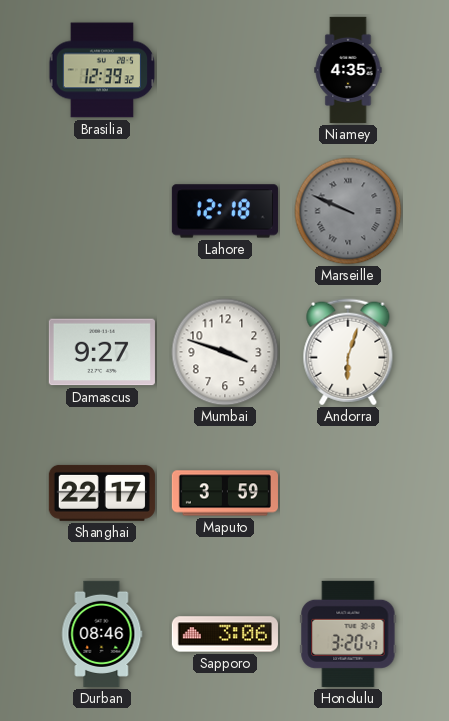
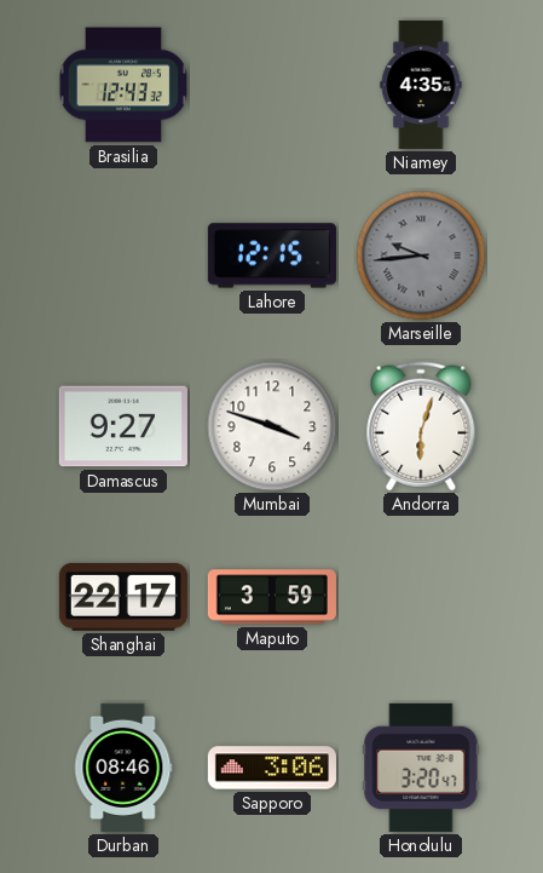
Brasilia: 12:39 -> 12:43
Lahore: 12:18 -> 12:15
Marseille: 9:49 -> 9:44
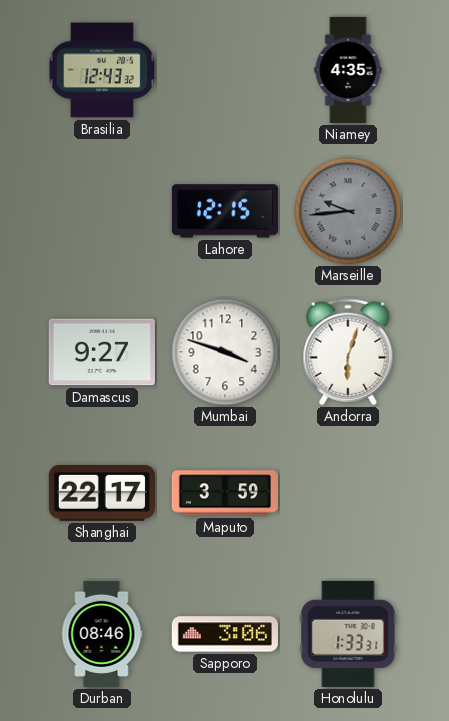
Honolulu: 3:20 -> 1:33
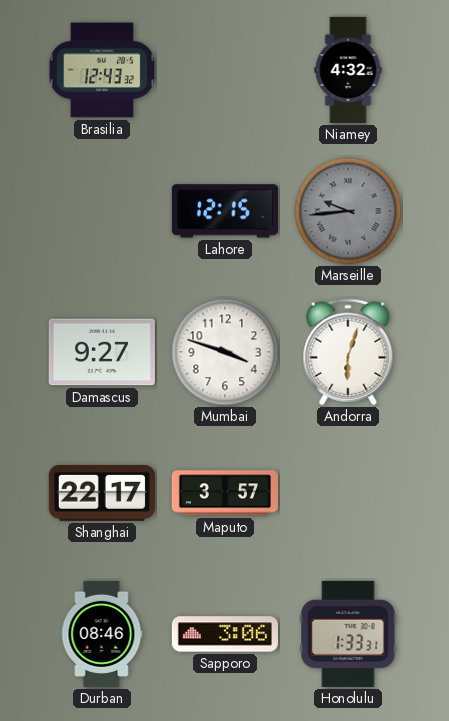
Niamey: 4:35 -> 4:32
Maputo: 3:59 -> 3:57
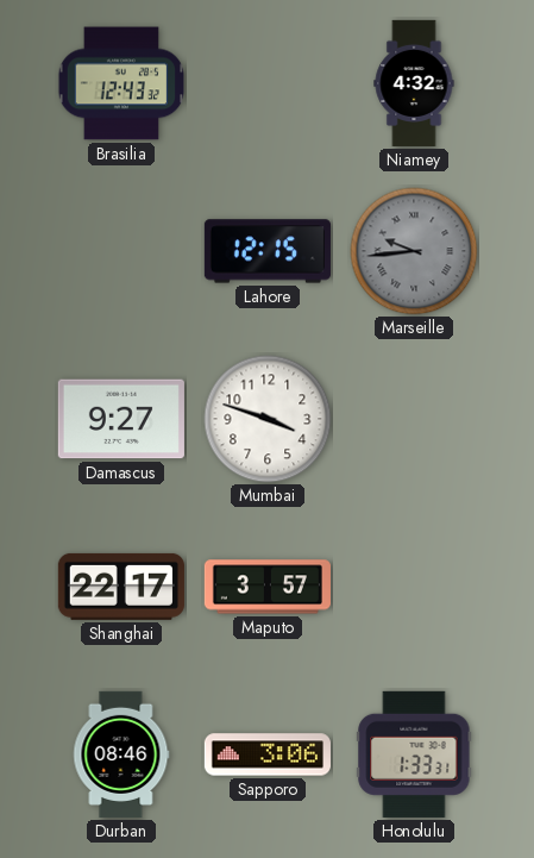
Andorra: 6:03 -> none
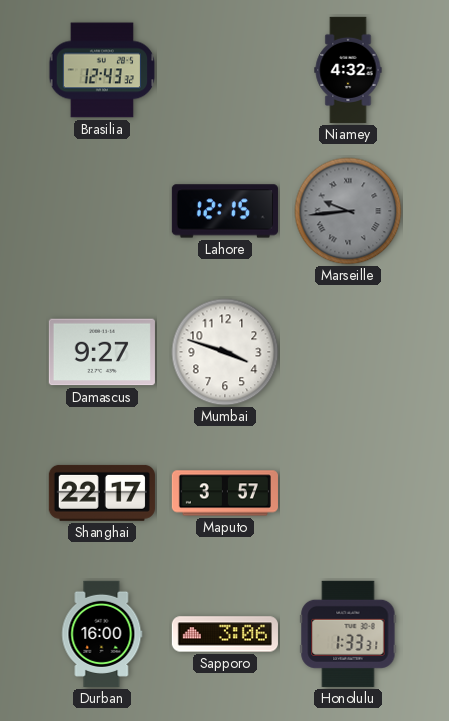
Durban: 08:46 -> 16:00
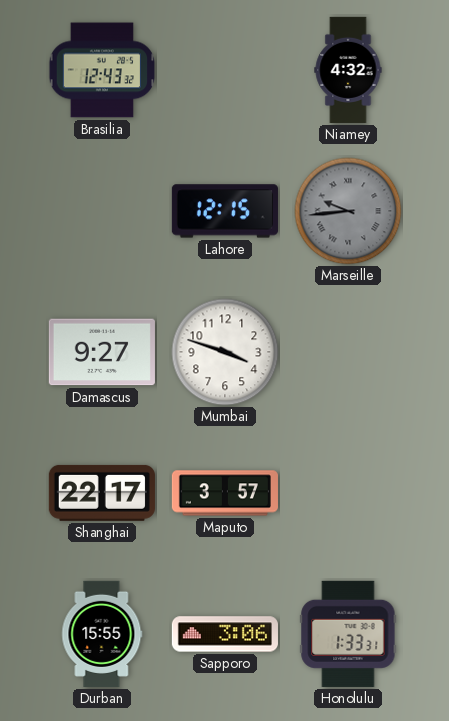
Durban: 16:00 -> 15:55
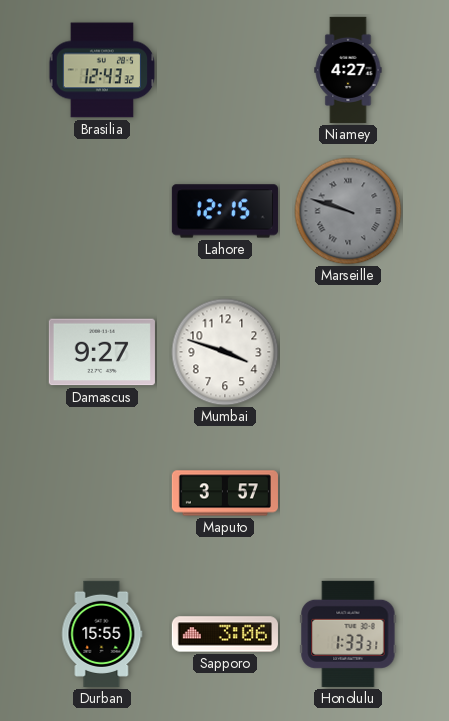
Niamey: 4:32 -> 4:27
Marseille: 9:44 -> 9:48
Shanghai: 22:17 -> none
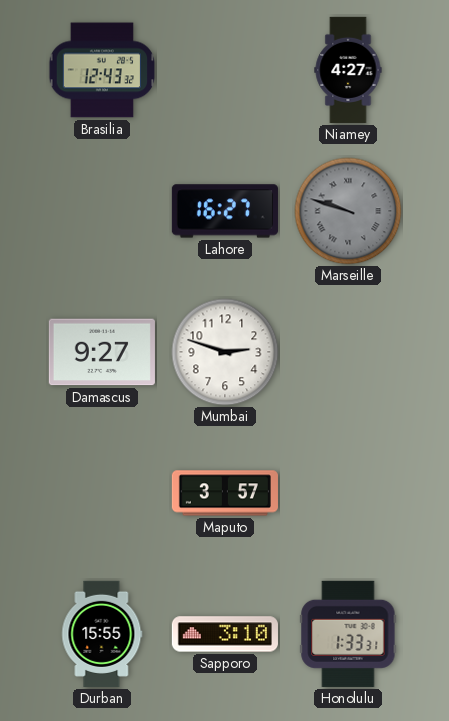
Lahore: 12:15 -> 16:27
Mumbai: 3:48 -> 2:48
Sapporo: 3:06 -> 3:10
